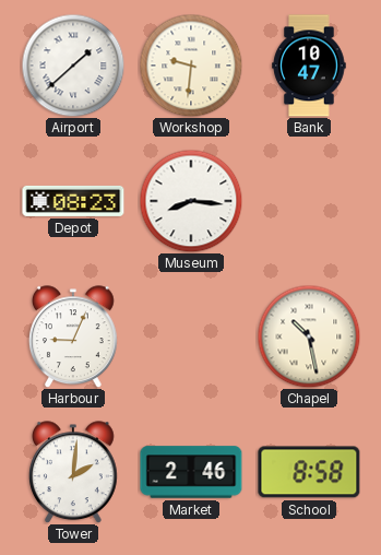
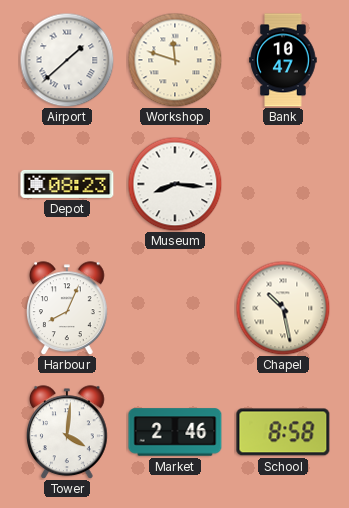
Workshop: 9:31 -> 11:48
Harbour: 9:04 -> 8:04
Tower: 2:01 -> 4:01
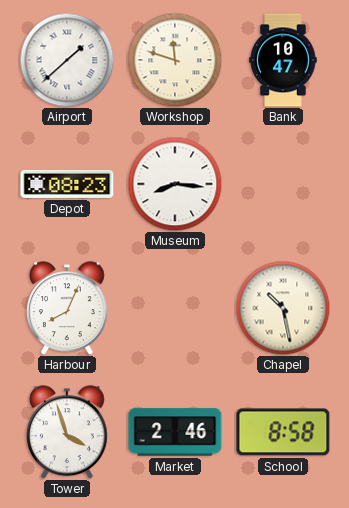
Tower: 4:01 -> 3:57
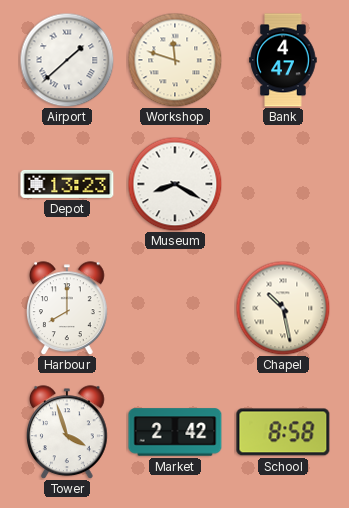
Bank: 10:47 -> 4:47
Depot: 08:23 -> 13:23
Museum: 8:16 -> 8:20
Harbour: 8:04 -> 8:00
Market: 2:46 -> 2:42
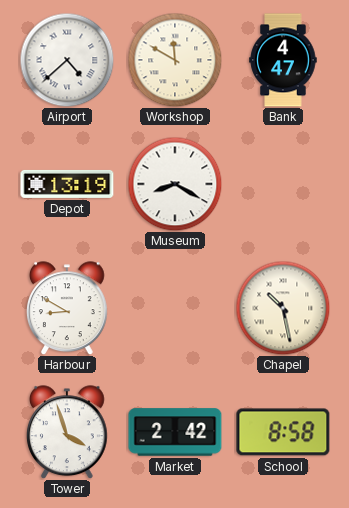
Airport: 1:38 -> 4:38
Workshop: 11:48 -> 11:50
Depot: 13:23 -> 13:19
Harbour: 8:00 -> 8:50
